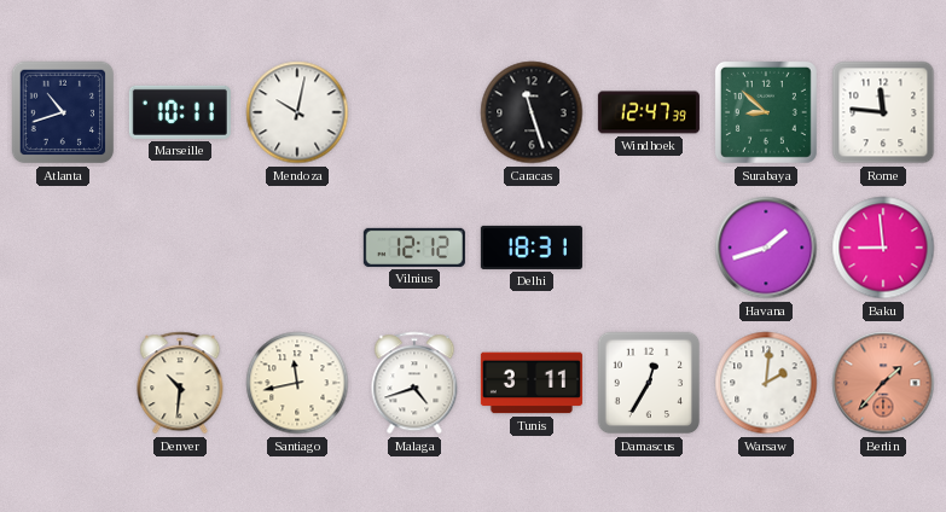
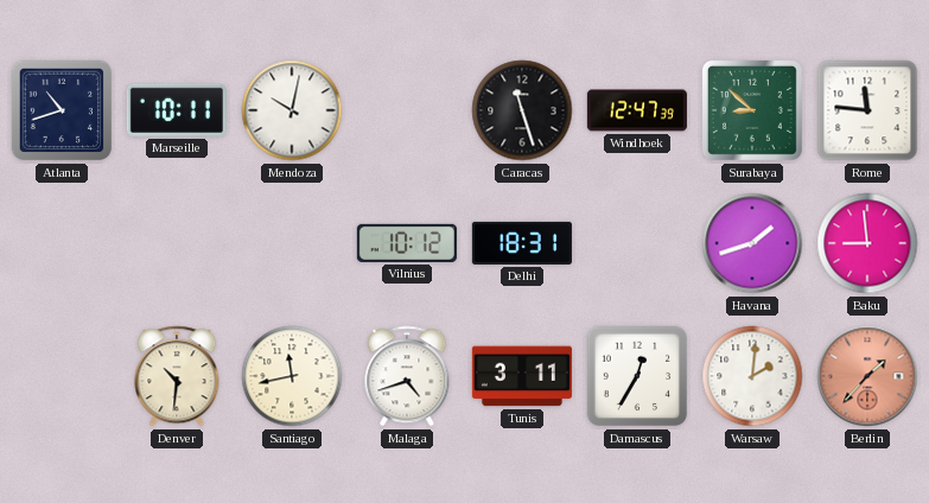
Vilnius: 12:12 -> 10:12
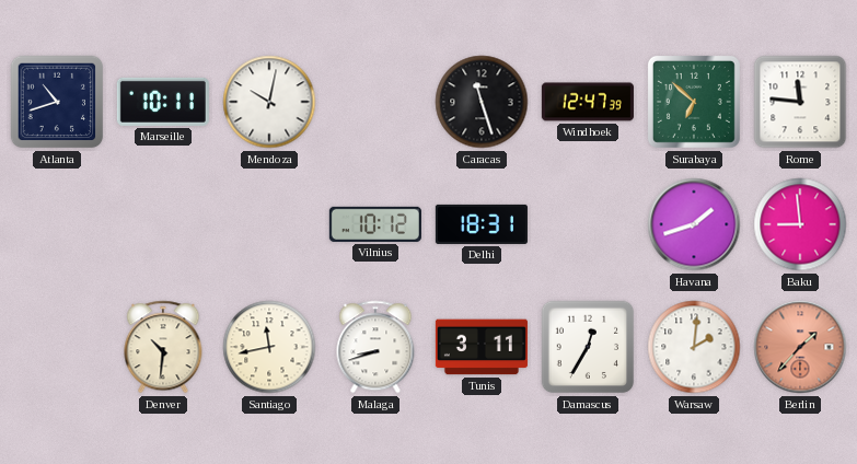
Surabaya: 8:52 -> 6:52
Malaga: 4:42 -> 8:42
